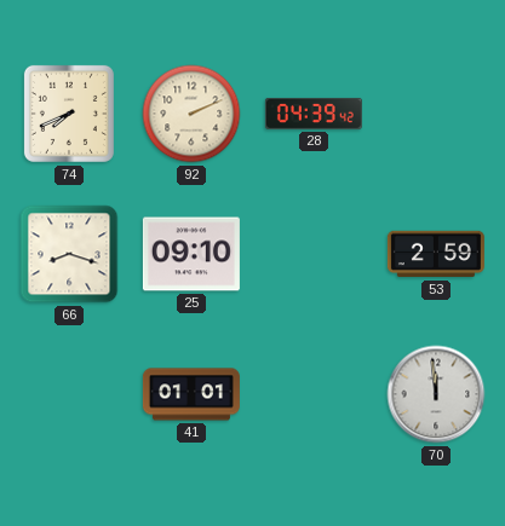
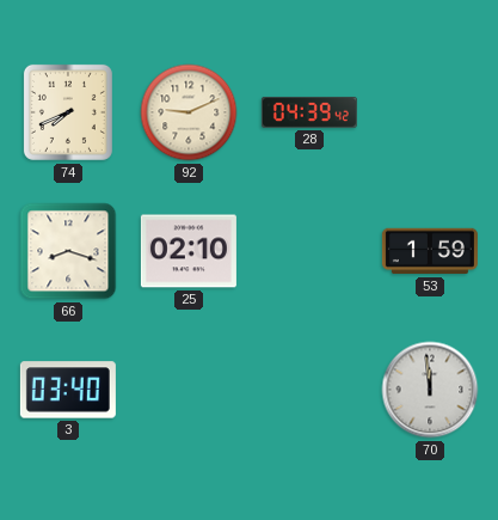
92: 2:11 -> 9:11
25: 09:10 -> 02:10
53: 2:59 -> 1:59
3: none -> 03:40
41: 01:01 -> none
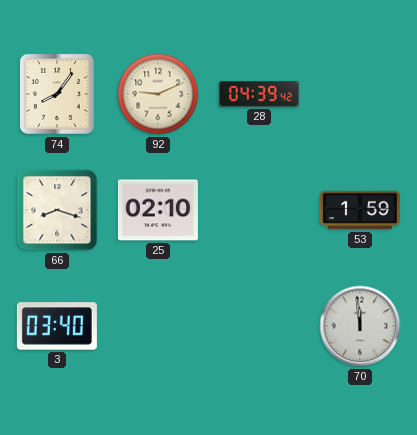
74: 7:41 -> 8:06
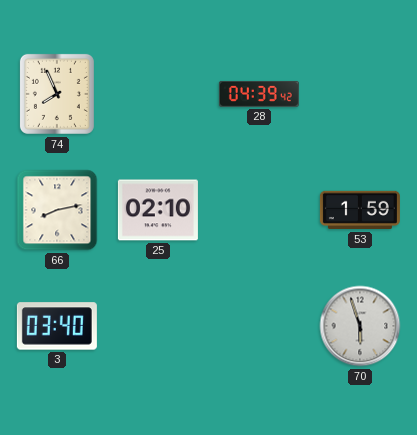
74: 8:06 -> 7:56
92: 9:11 -> none
66: 8:18 -> 8:13
70: 11:59 -> 5:57
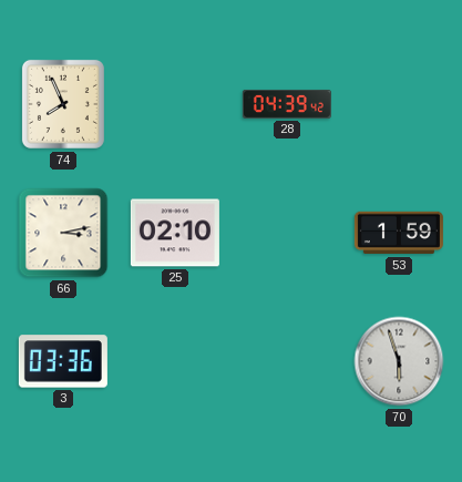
66: 8:13 -> 3:13
3: 03:40 -> 03:36
